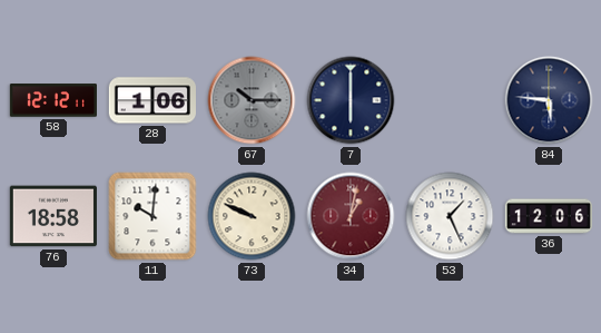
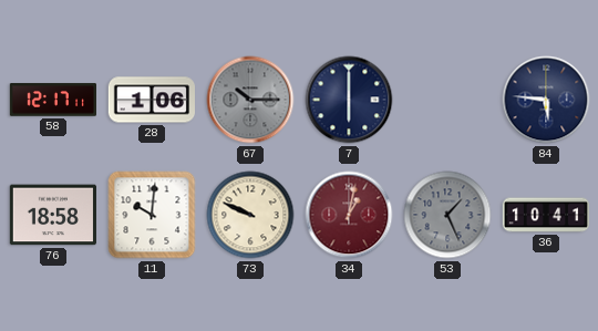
58: 12:12 -> 12:17
53 dial: white -> grey
36: 12:06 -> 10:41
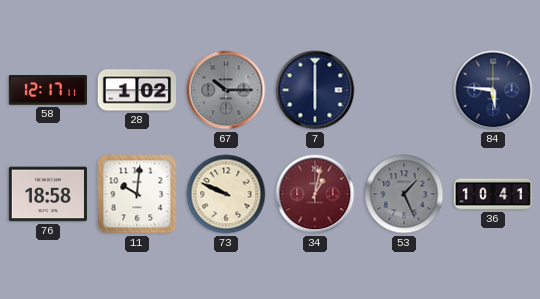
28: 1:06 -> 1:02
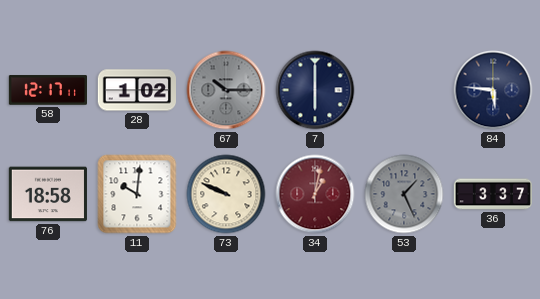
36: 10:41 -> 3:37
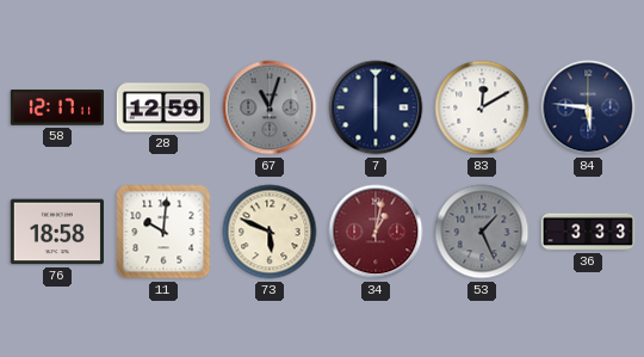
28: 1:02 -> 12:59
67: 10:15 -> 11:03
83: none -> 12:10
73: 9:49 -> 5:49
36: 3:37 -> 3:33
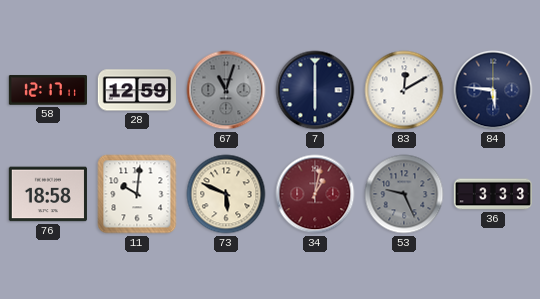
53: 1:26 -> 9:26
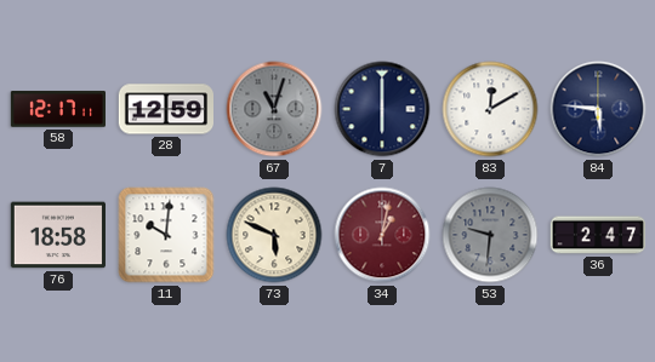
53: 9:26 -> 9:31
36: 3:33 -> 2:47
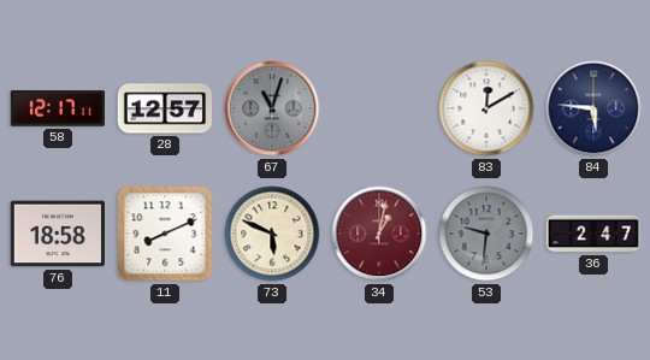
28: 12:59 -> 12:57
7: 6:00 -> none
11: 10:01 -> 8:11
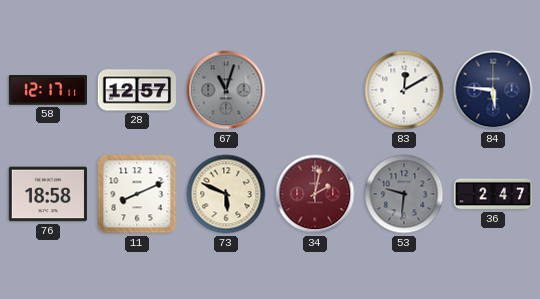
34: 1:02 -> 2:02
